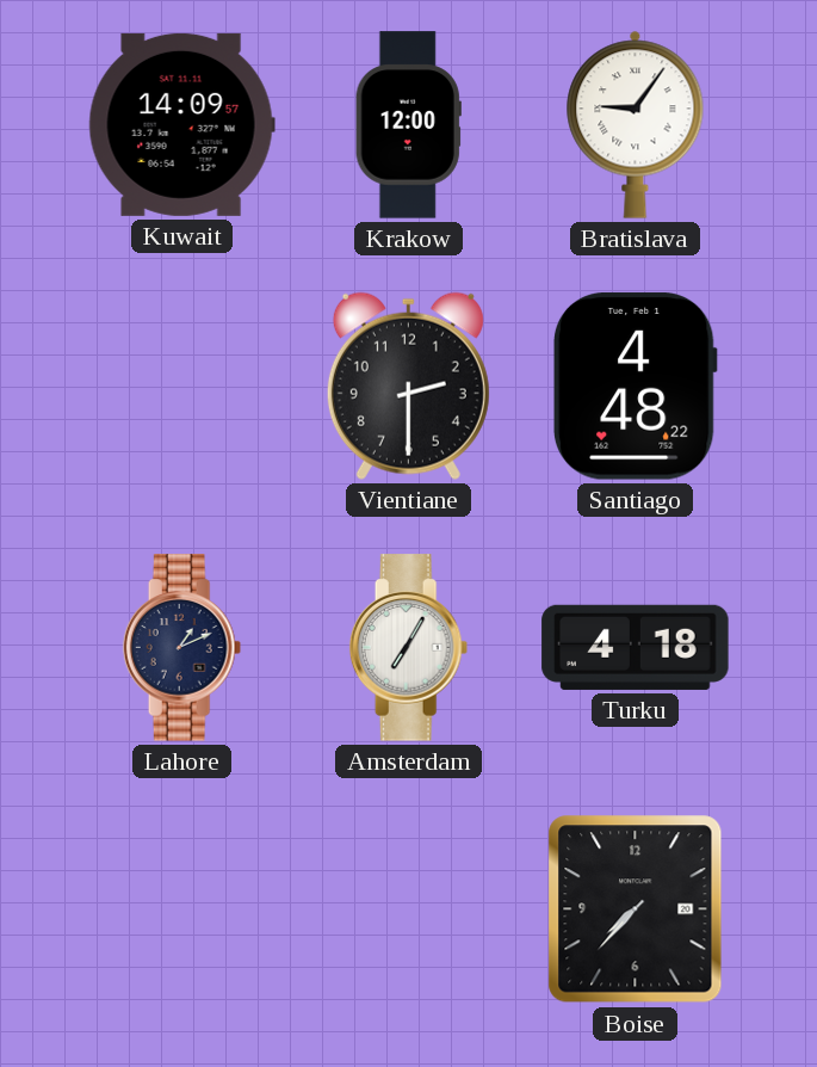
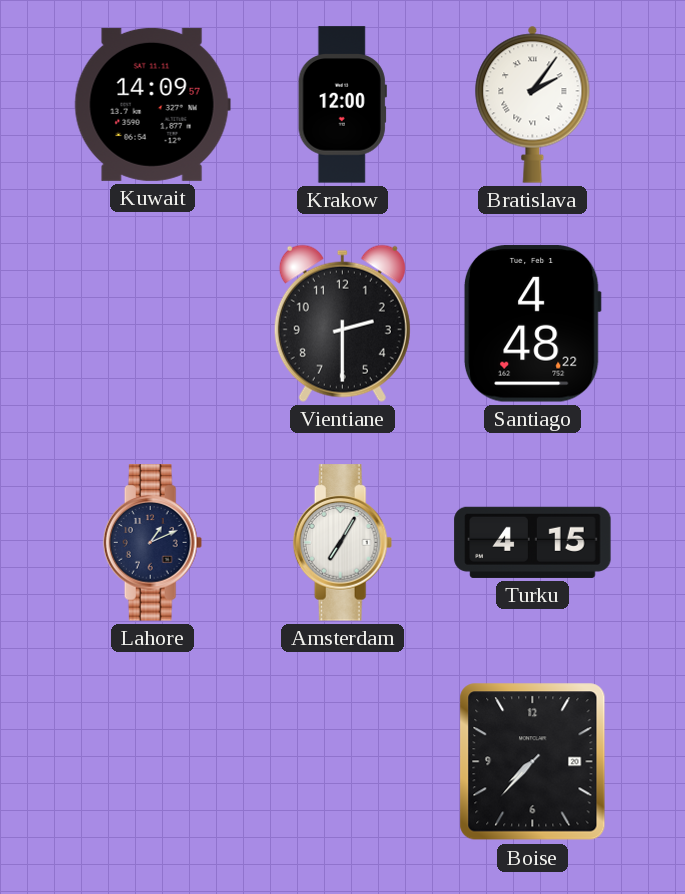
Bratislava: 9:06 -> 2:06
Turku: 4:18 -> 4:15
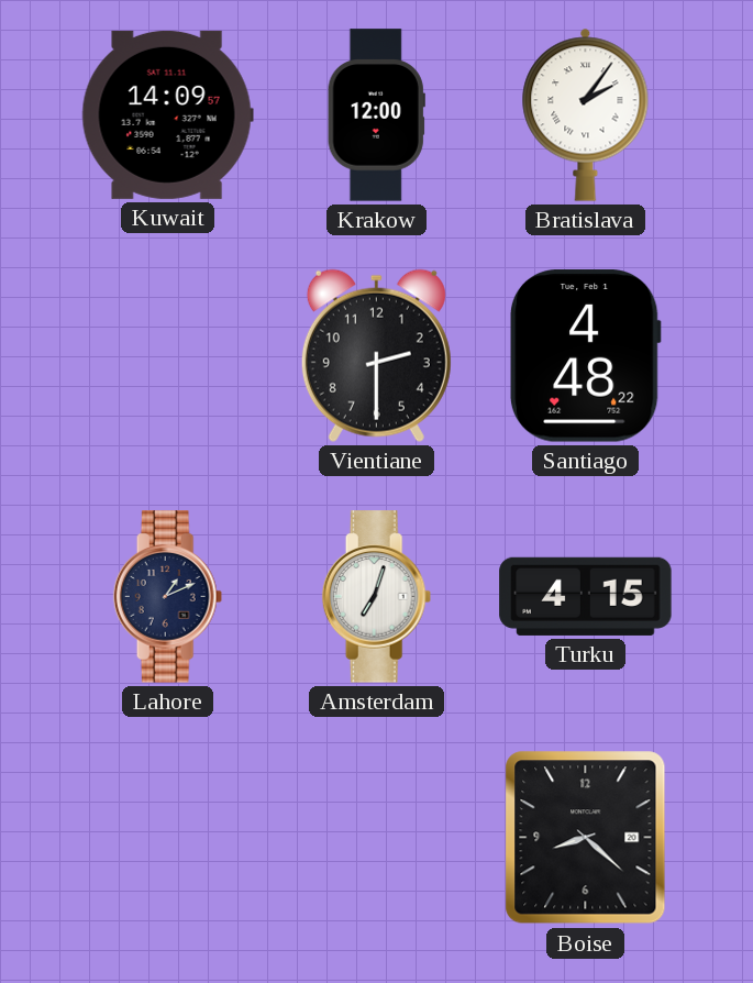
Amsterdam: 7:05 -> 7:03
Boise: 7:37 -> 8:22
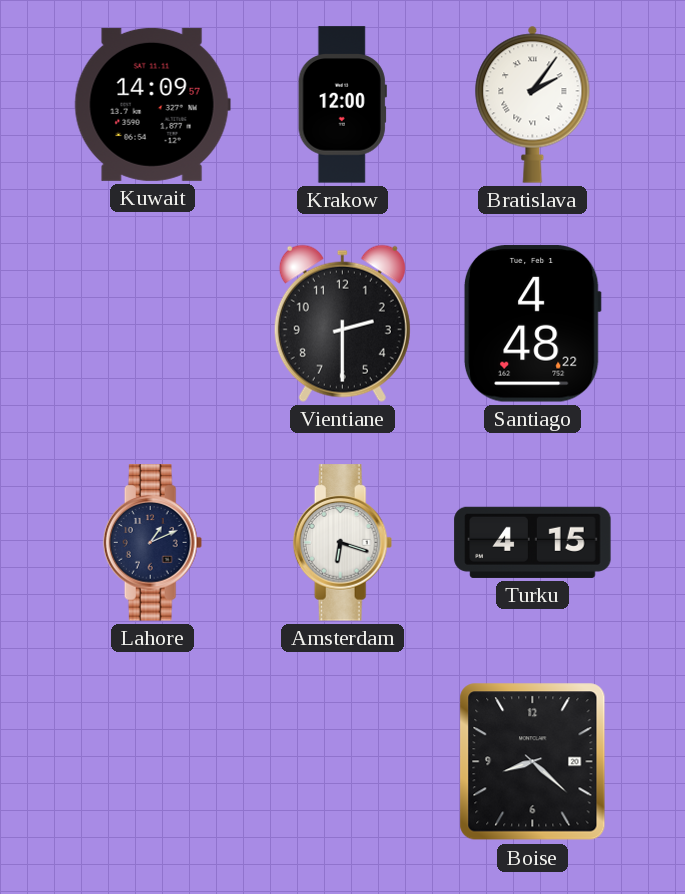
Amsterdam: 7:03 -> 6:18
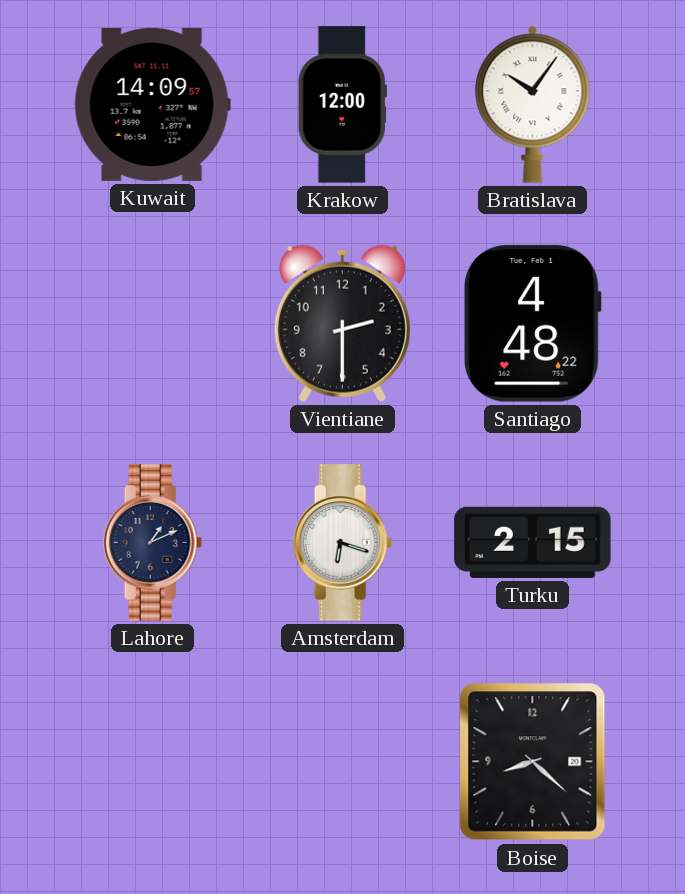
Bratislava: 2:06 -> 10:06
Turku: 4:15 -> 2:15
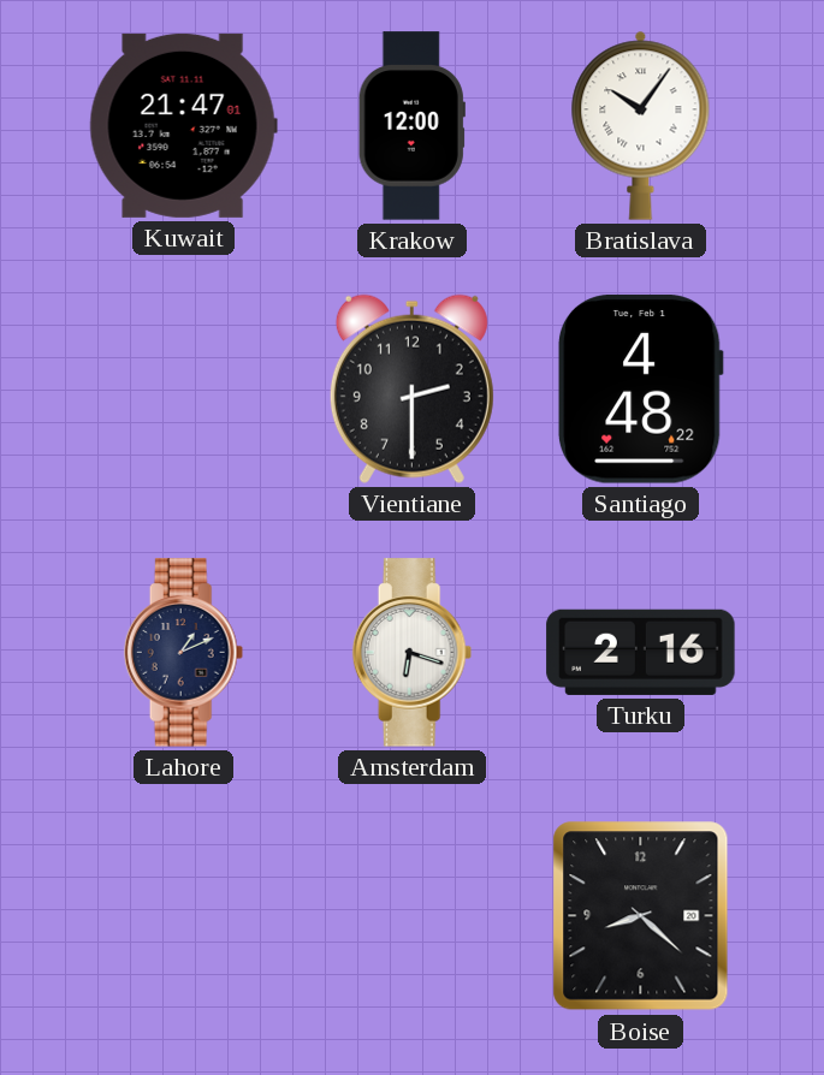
Kuwait: 14:09 -> 21:47
Turku: 2:15 -> 2:16
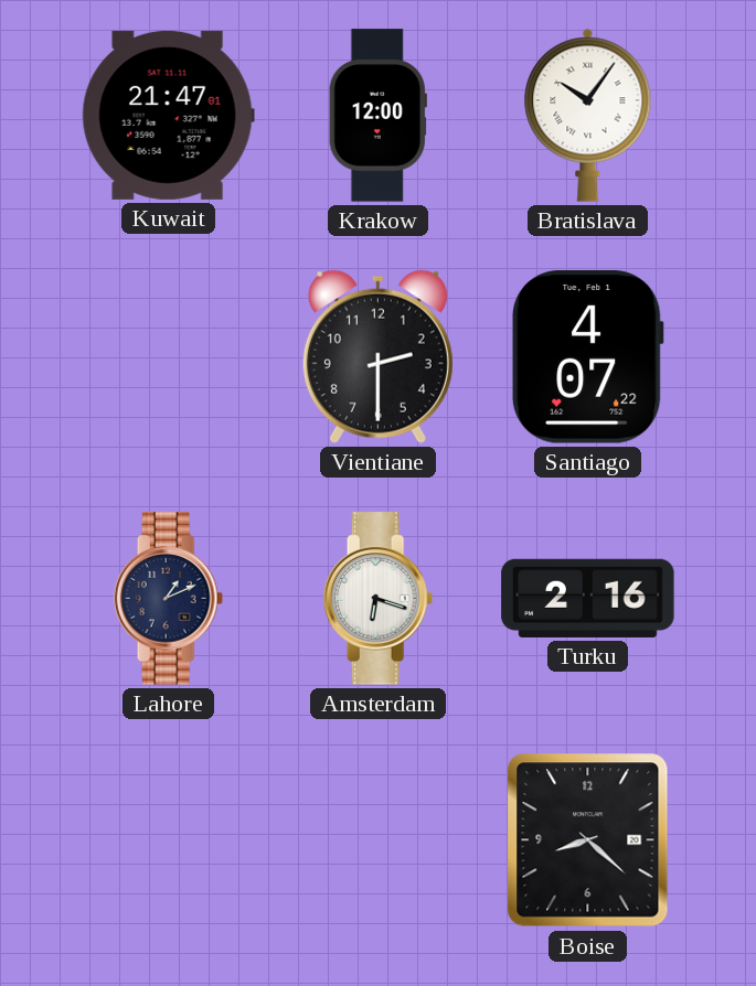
Santiago: 4:48 -> 4:07
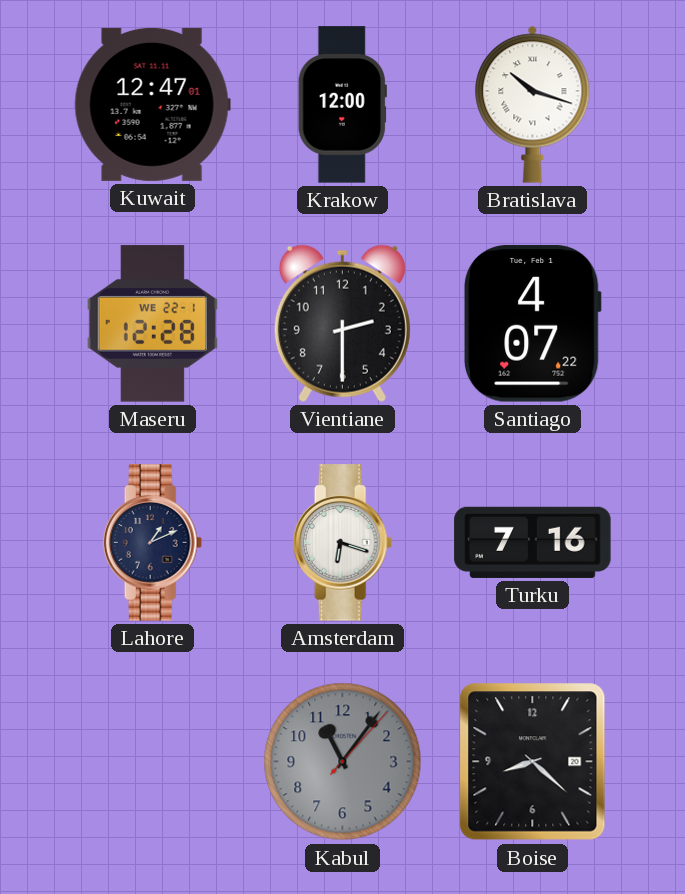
Kuwait: 21:47 -> 12:47
Bratislava: 10:06 -> 10:18
Maseru: none -> 12:28
Turku: 2:16 -> 7:16
Kabul: none -> 11:06
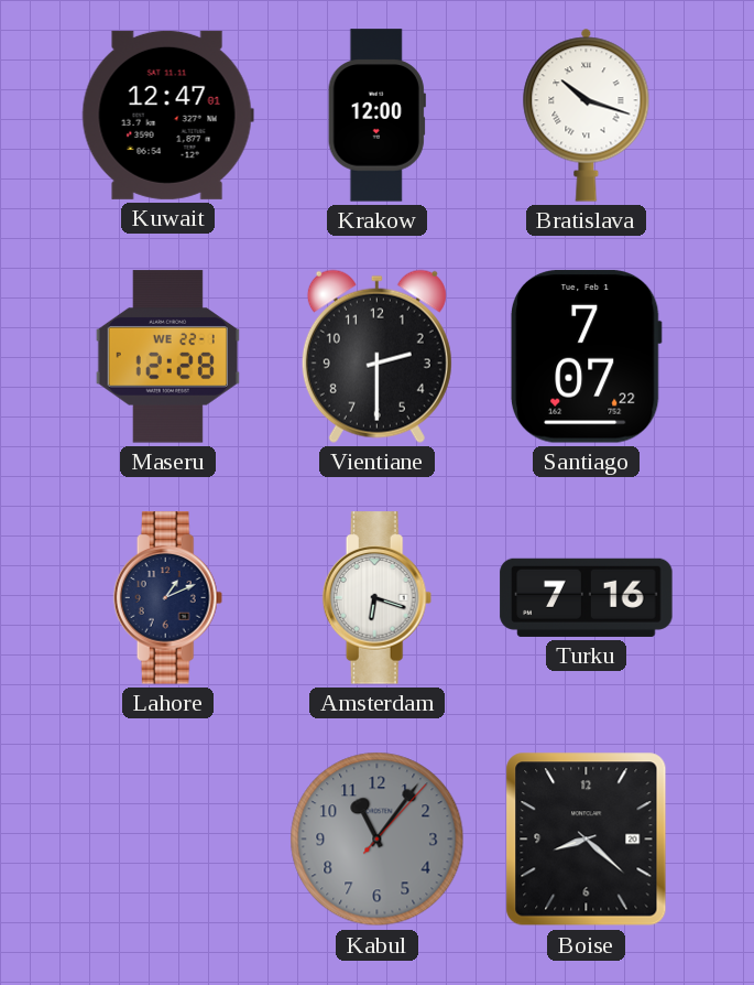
Santiago: 4:07 -> 7:07
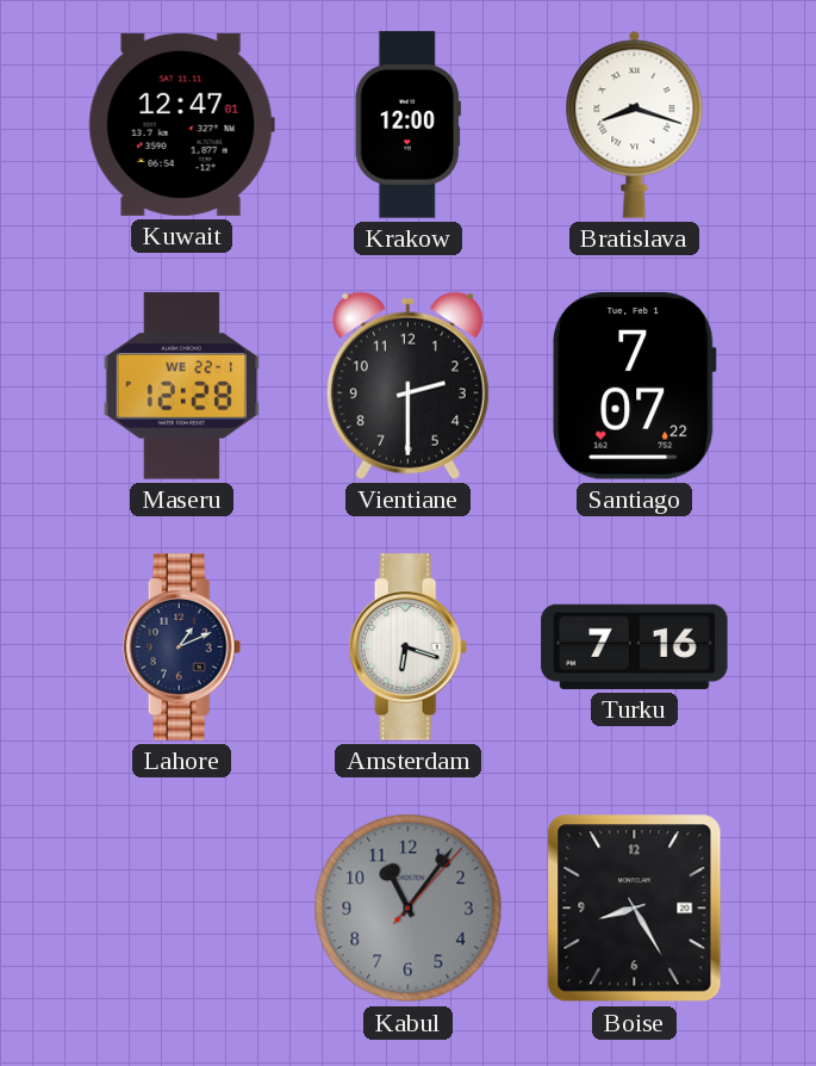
Bratislava: 10:18 -> 8:18
Boise: 8:22 -> 8:25
